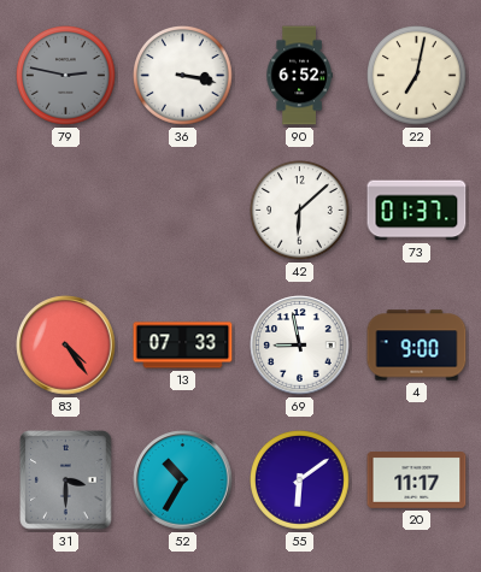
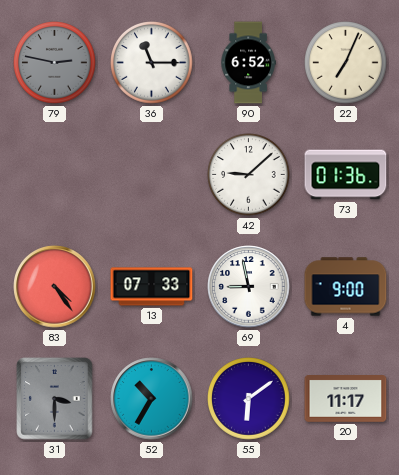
36: 3:17 -> 11:15
22: 7:02 -> 7:04
42: 6:08 -> 9:08
73: 01:37 -> 01:36
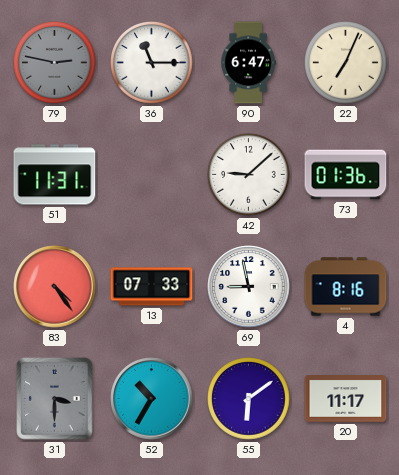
90: 6:52 -> 6:47
51: none -> 11:31
4: 9:00 -> 8:16
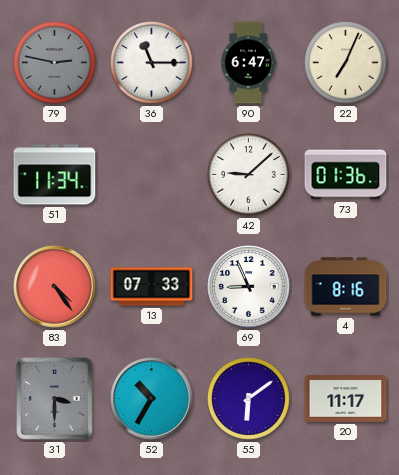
51: 11:31 -> 11:34
69: 8:58 -> 8:56
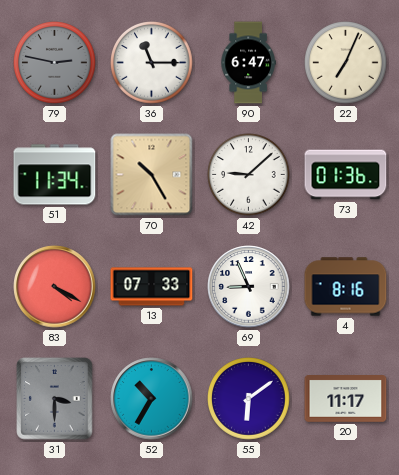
70: none -> 10:25
83: 4:24 -> 4:20
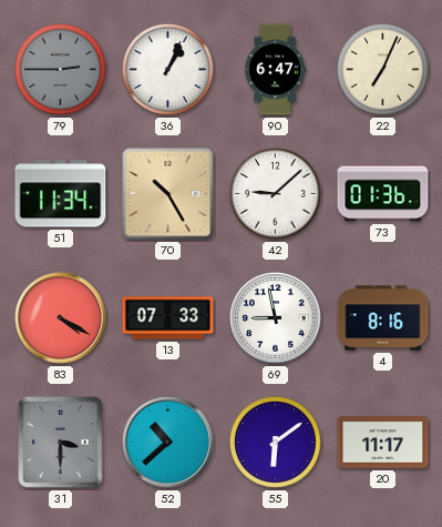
79: 2:47 -> 2:45
36: 11:15 -> 1:04
69: 8:56 -> 8:58
52: 10:35 -> 10:38
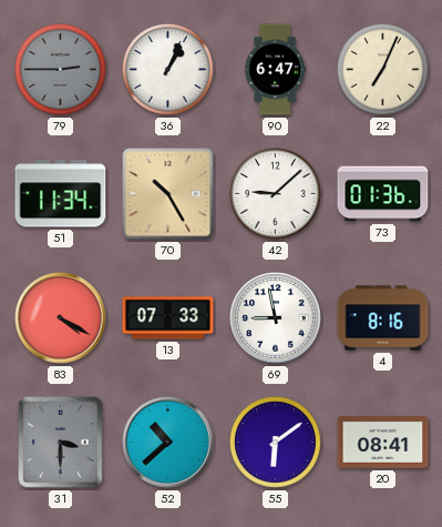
20: 11:17 -> 08:41
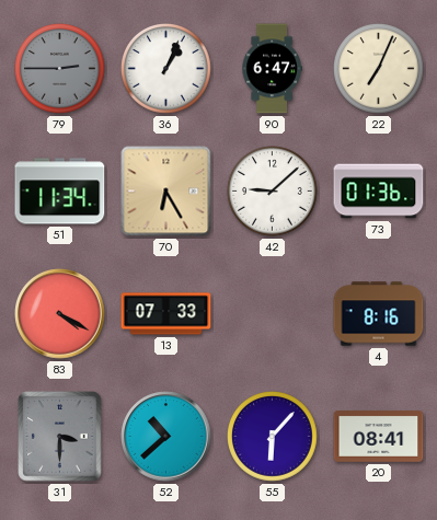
70: 10:25 -> 6:25
69: 8:58 -> none
55: 6:09 -> 6:07
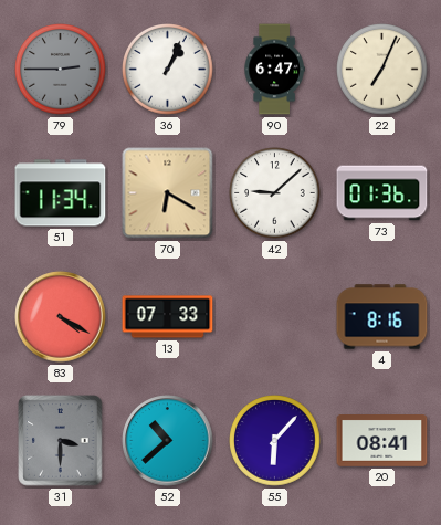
70: 6:25 -> 6:20
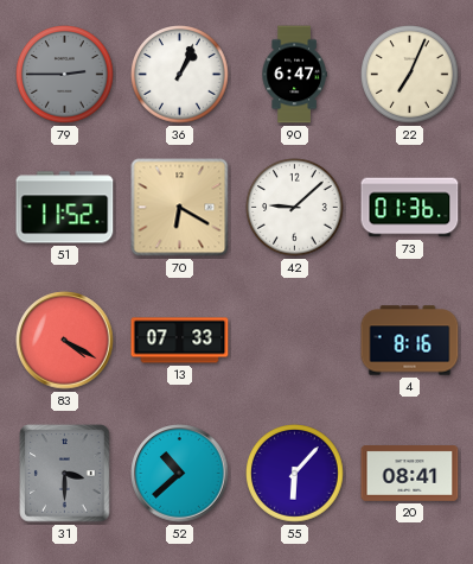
51: 11:34 -> 11:52
